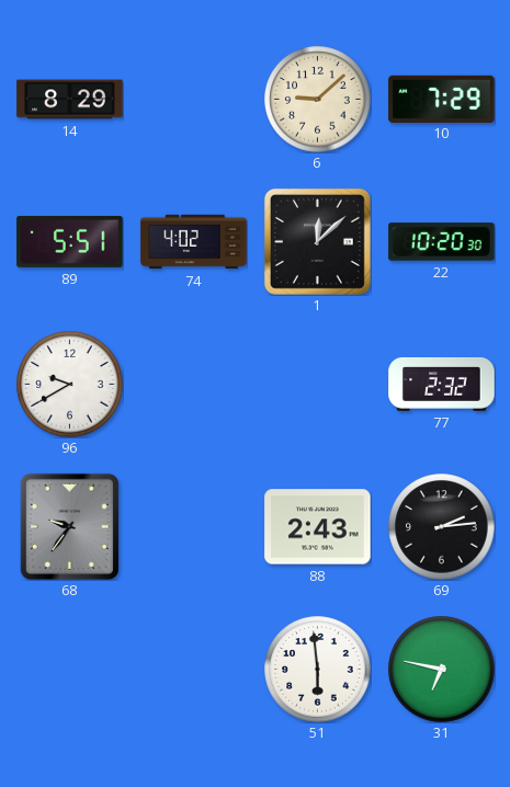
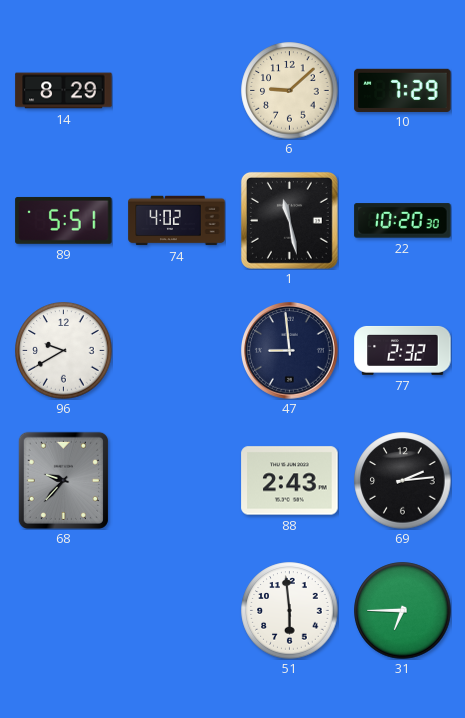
1: 12:08 -> 11:28
47: none -> 8:59
68: 9:36 -> 9:37
31: 6:47 -> 6:45
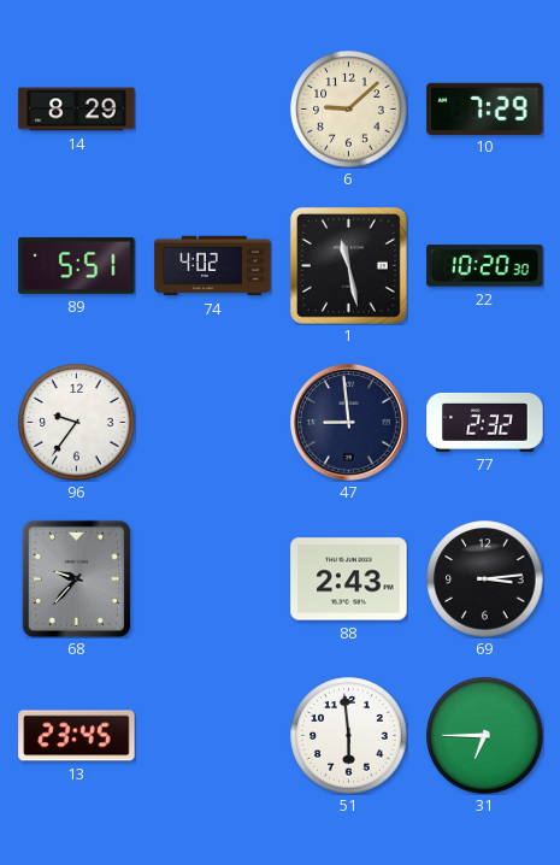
96: 9:40 -> 9:36
69: 2:14 -> 3:14
13: none -> 23:45
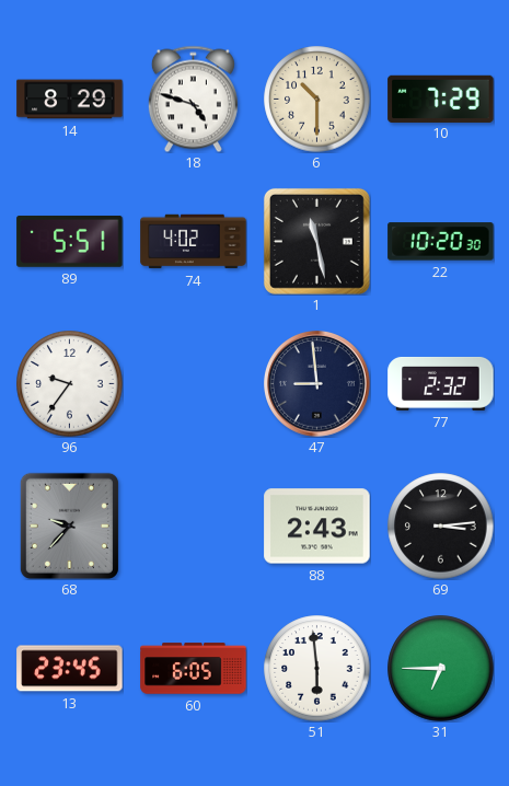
18: none -> 4:48
6: 9:08 -> 10:30
60: none -> 6:05
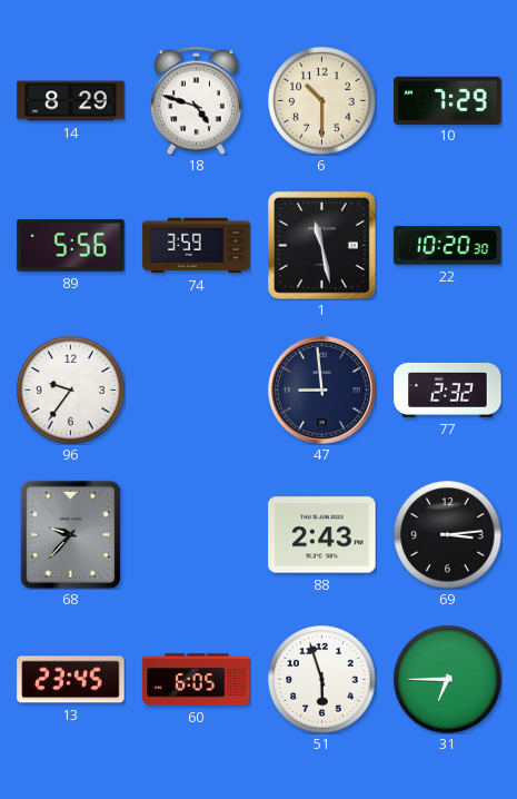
89: 5:51 -> 5:56
74: 4:02 -> 3:59
51: 5:59 -> 5:57
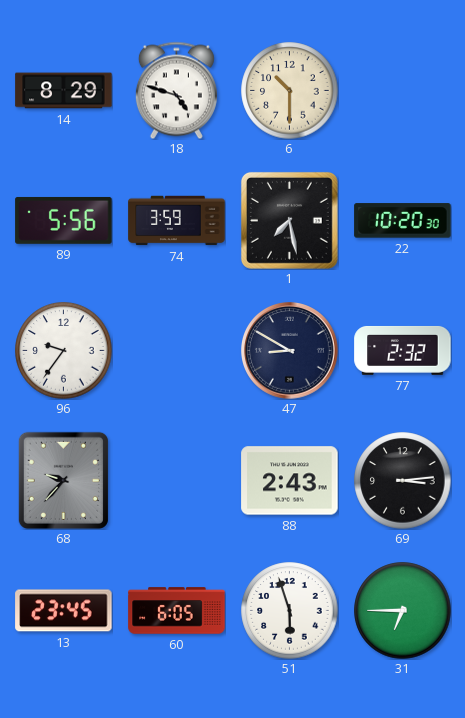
10: 7:29 -> none
1: 11:28 -> 7:28
47: 8:59 -> 8:50
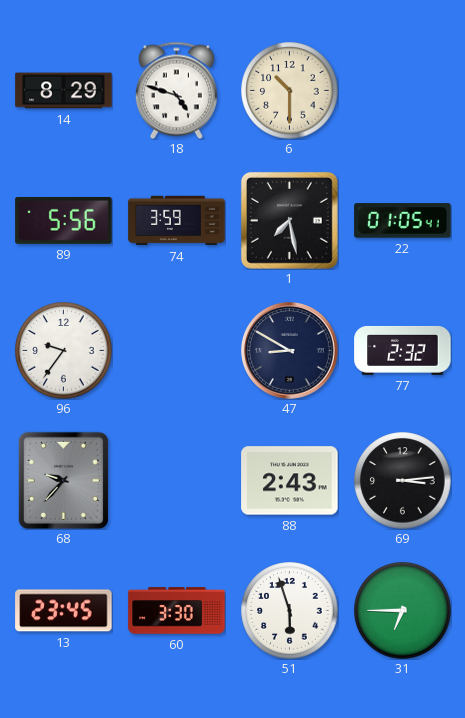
22: 10:20 -> 01:05
60: 6:05 -> 3:30
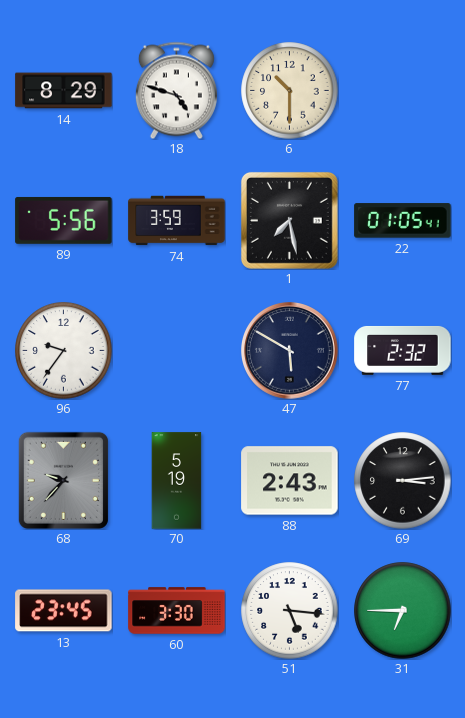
47: 8:50 -> 5:50
70: none -> 5:19
51: 5:57 -> 5:16
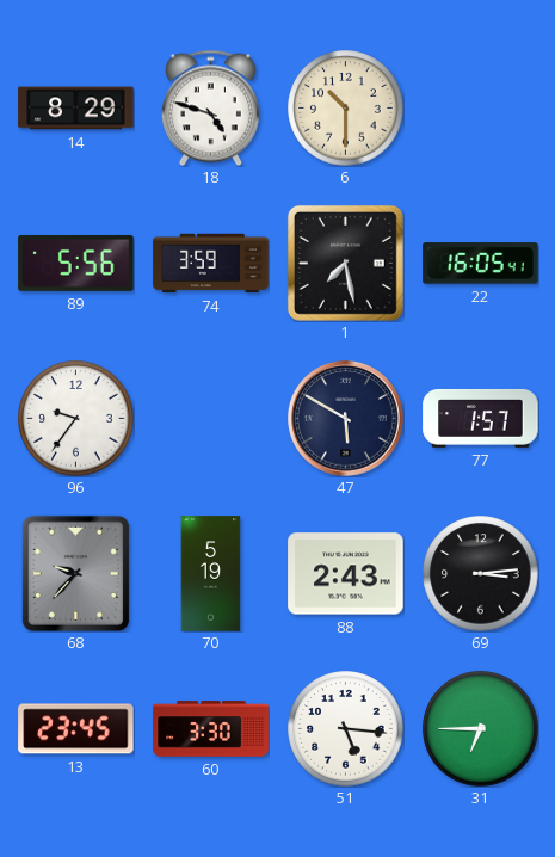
22: 01:05 -> 16:05
77: 2:32 -> 1:57
